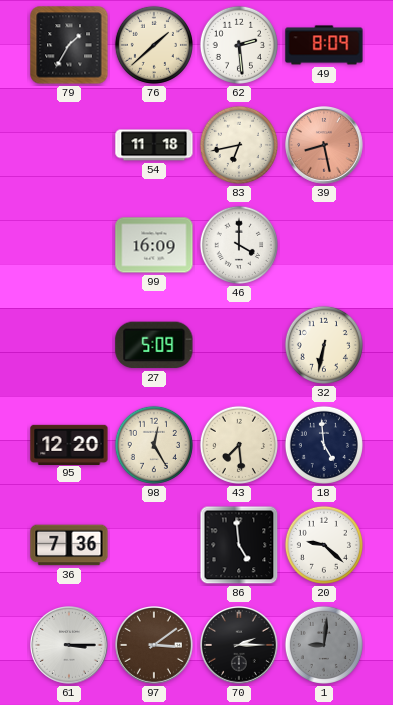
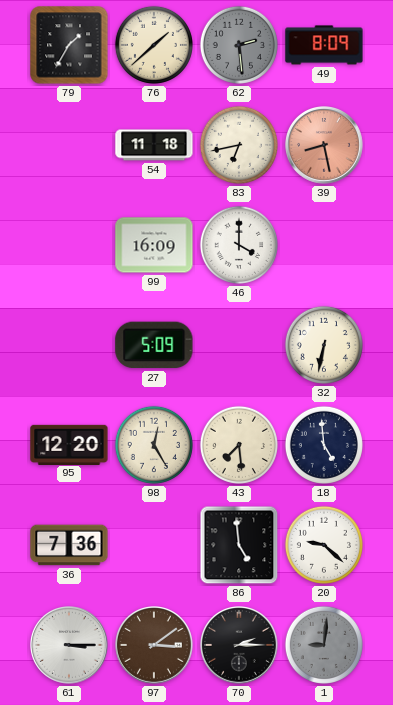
62 dial: white -> grey
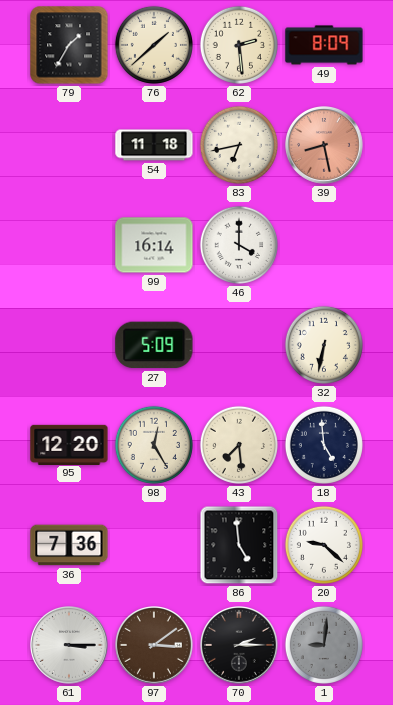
62 dial: grey -> cream
99: 16:09 -> 16:14
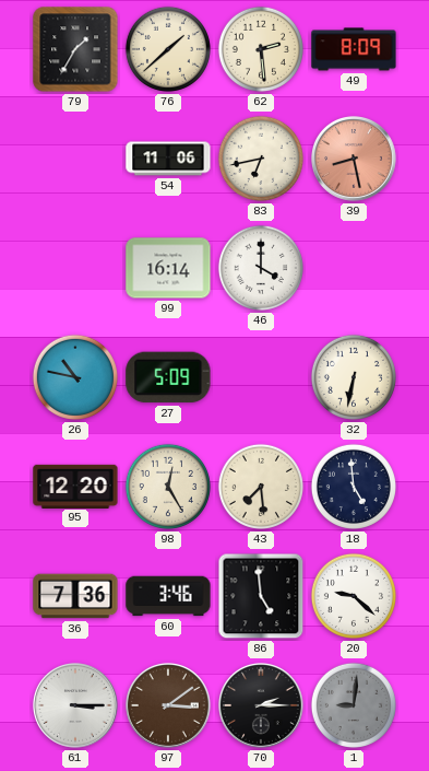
54: 11:18 -> 11:06
26: none -> 10:47
60: none -> 3:46
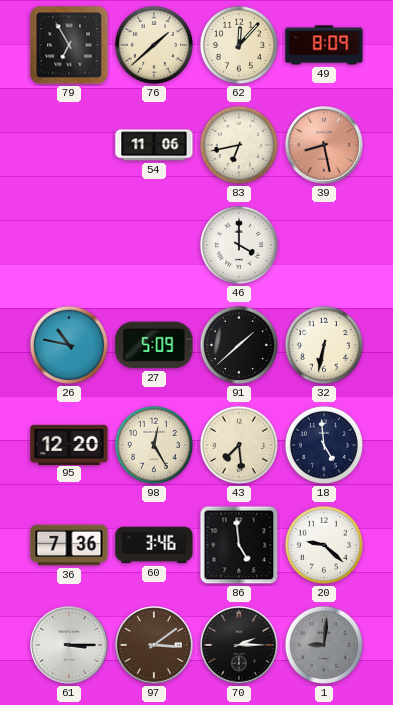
79: 1:35 -> 6:55
62: 2:29 -> 12:07
99: 16:14 -> none
91: none -> 1:38
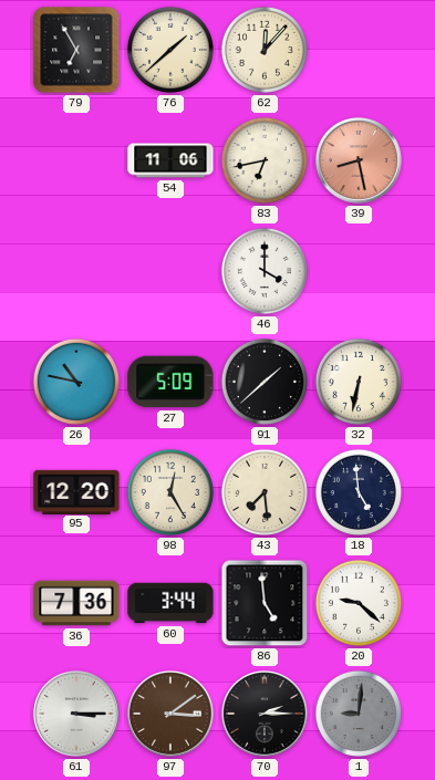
49: 8:09 -> none
60: 3:46 -> 3:44
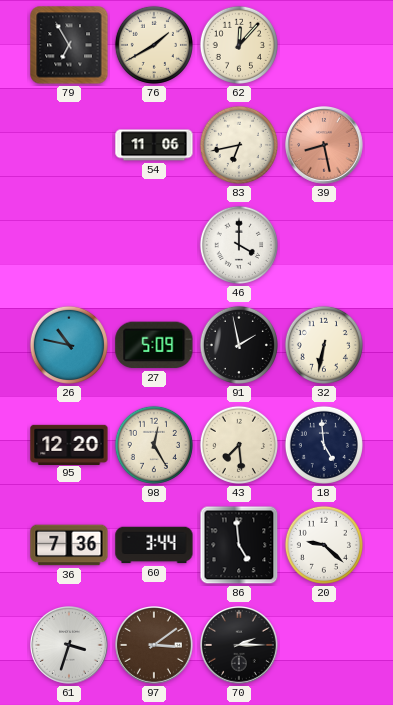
76: 1:38 -> 1:40
91: 1:38 -> 1:58
61: 3:15 -> 3:33
1: 9:01 -> none
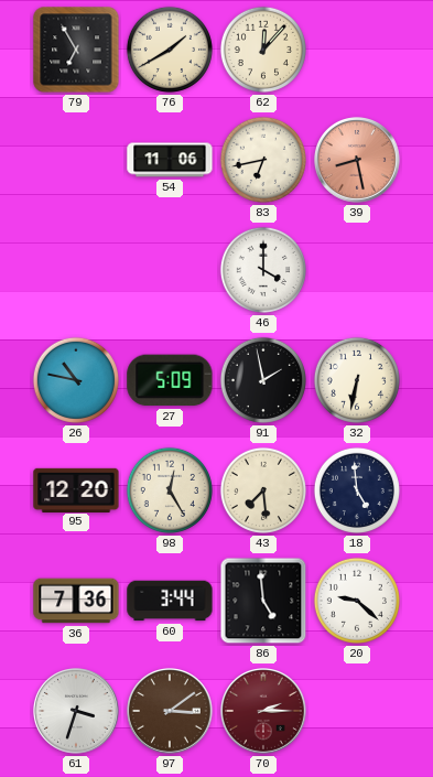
70 dial: black -> burgundy
